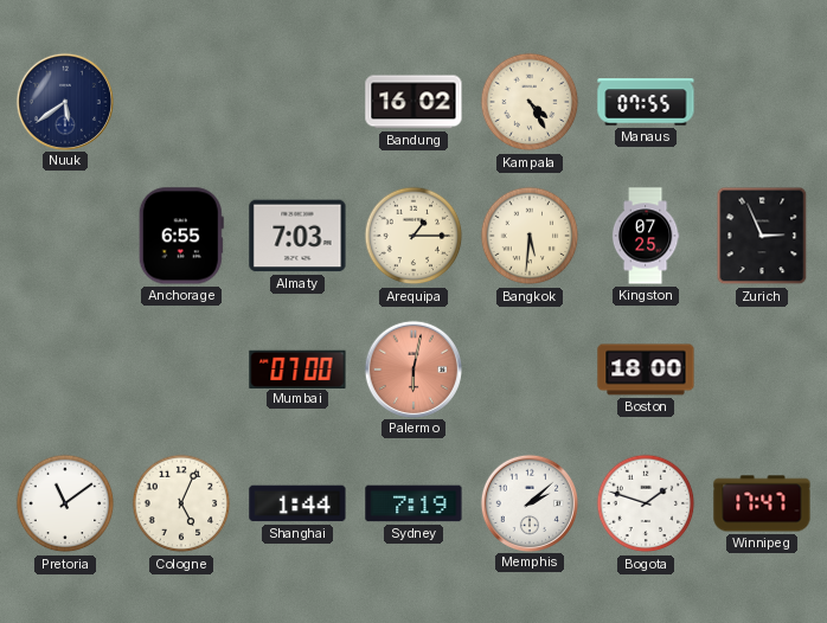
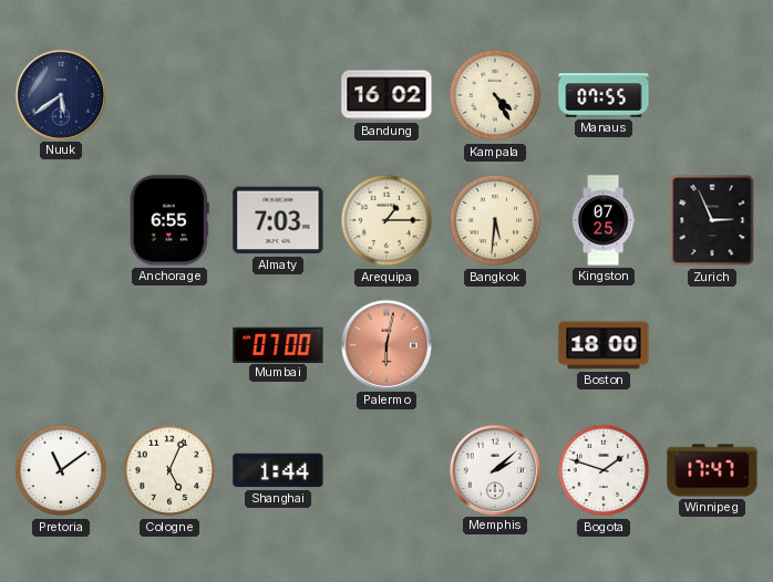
Sydney: 7:19 -> none
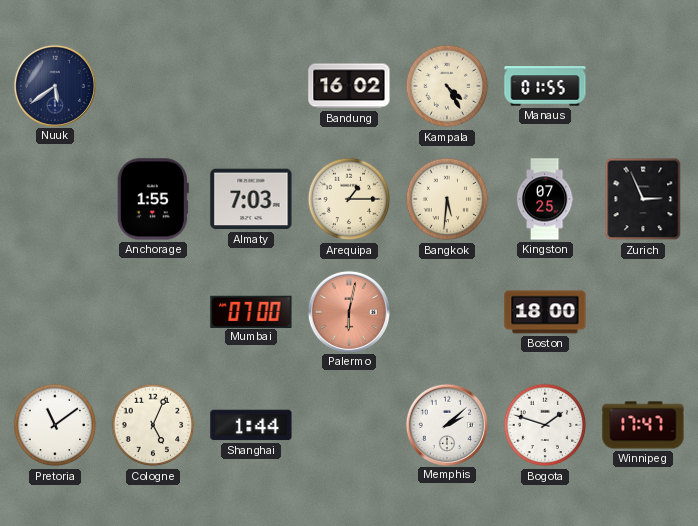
Manaus: 07:55 -> 01:55
Anchorage: 6:55 -> 1:55
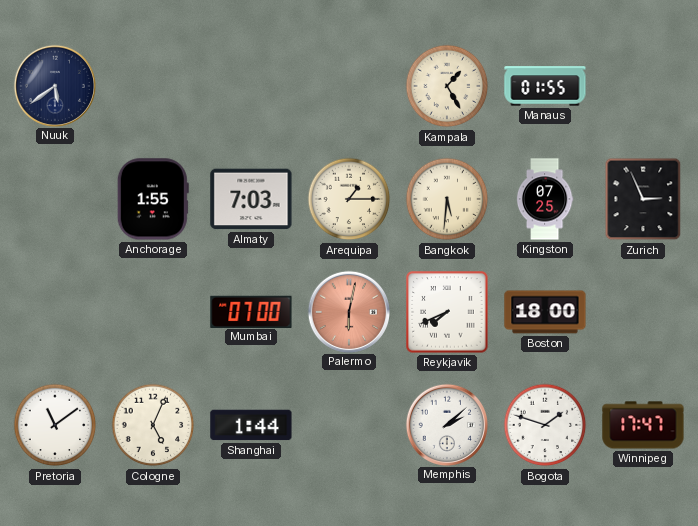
Bandung: 16:02 -> none
Kampala: 4:25 -> 1:25
Reykjavik: none -> 7:41
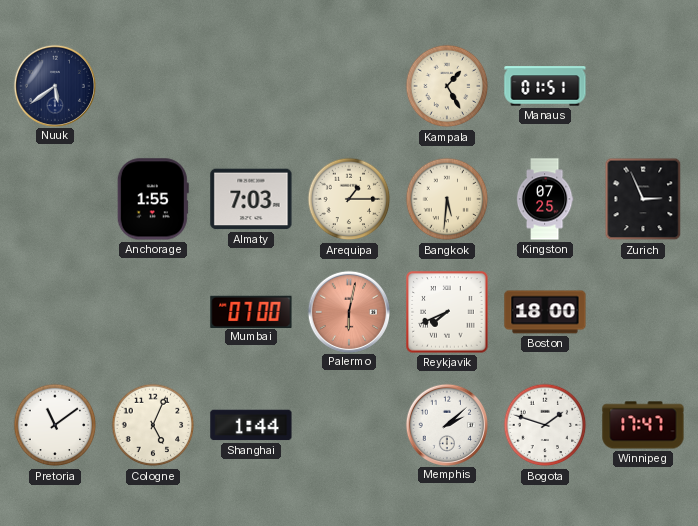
Manaus: 01:55 -> 01:51
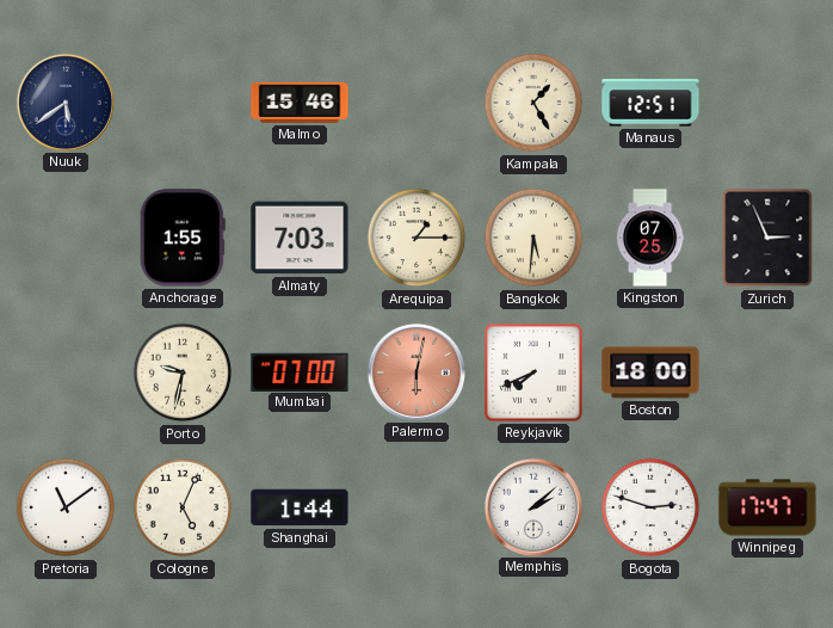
Malmo: none -> 15:46
Manaus: 01:51 -> 12:51
Porto: none -> 9:32
Bogota: 1:48 -> 2:48
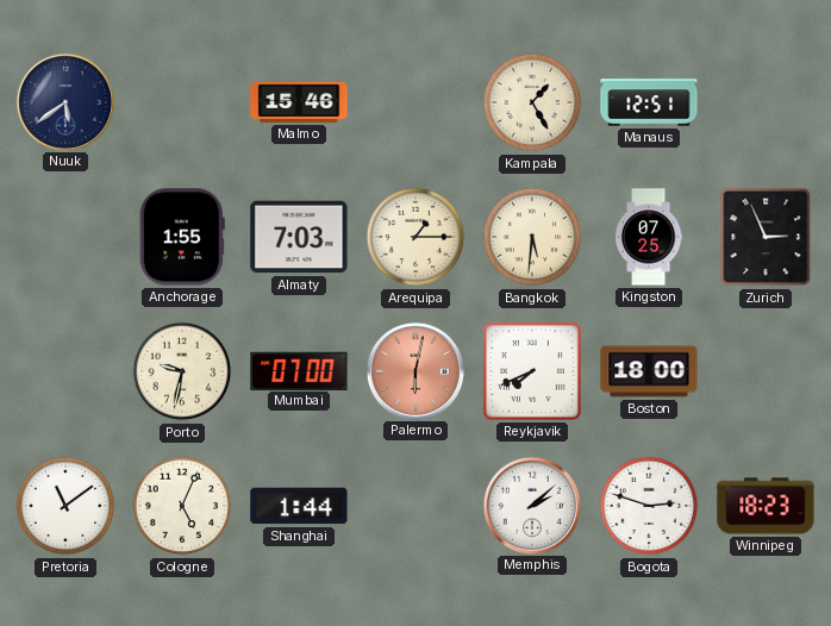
Winnipeg: 17:47 -> 18:23
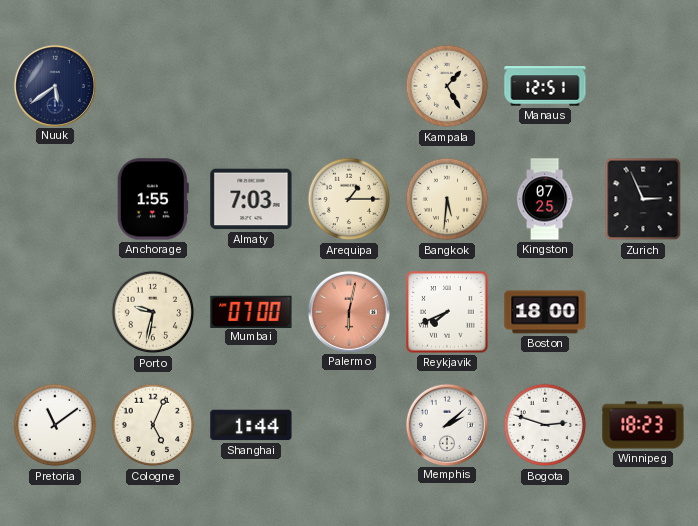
Malmo: 15:46 -> none
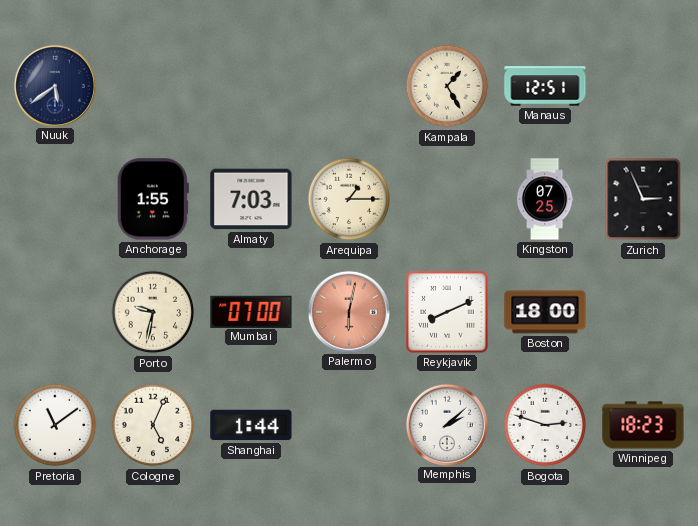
Bangkok: 5:31 -> none
Reykjavik: 7:41 -> 8:11
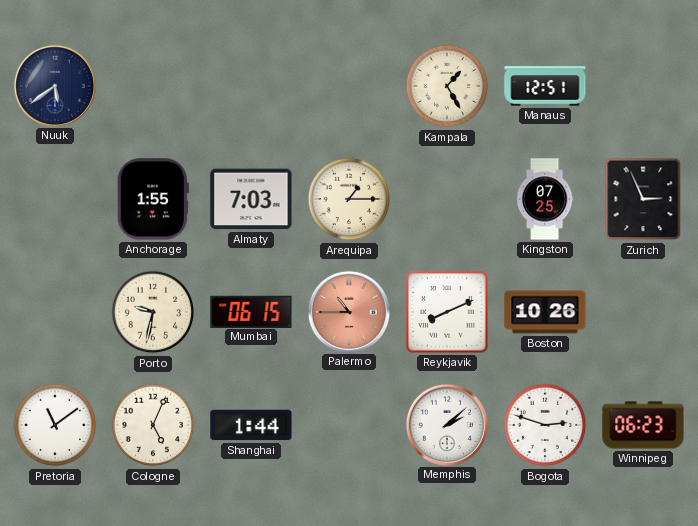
Mumbai: 07:00 -> 06:15
Palermo: 6:02 -> 10:45
Boston: 18:00 -> 10:26
Winnipeg: 18:23 -> 06:23
